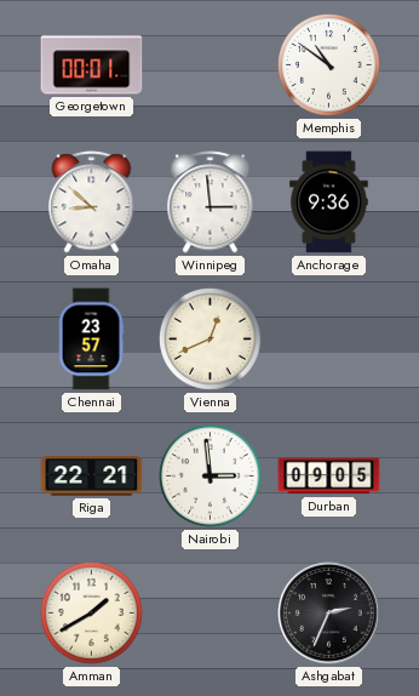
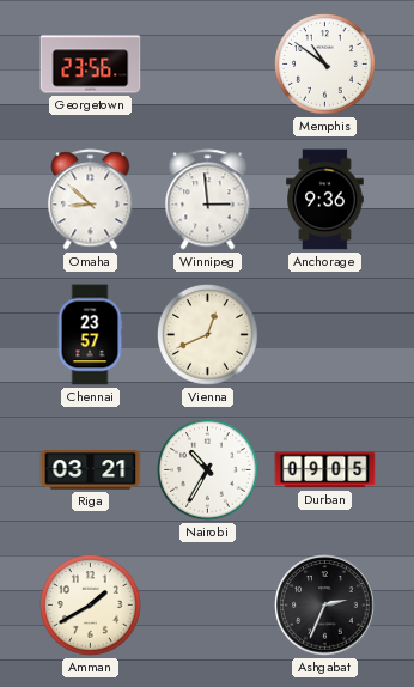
Georgetown: 00:01 -> 23:56
Riga: 22:21 -> 03:21
Nairobi: 2:59 -> 10:35
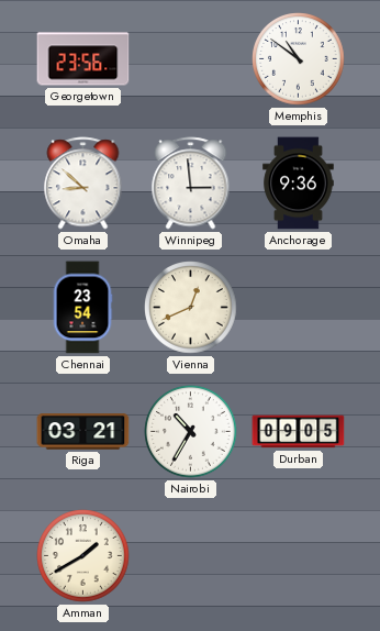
Chennai: 23:57 -> 23:54
Ashgabat: 2:34 -> none
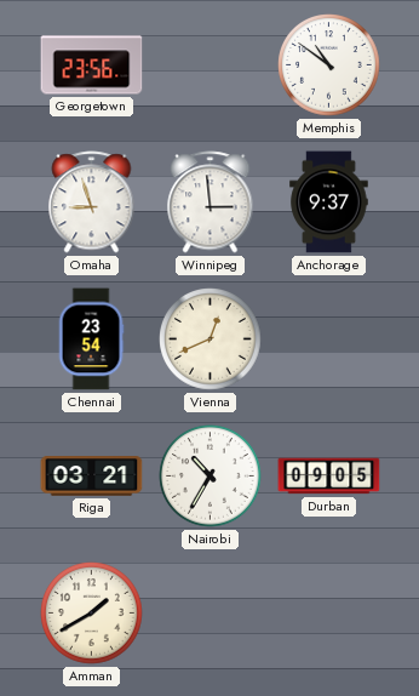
Omaha: 8:52 -> 8:57
Anchorage: 9:36 -> 9:37
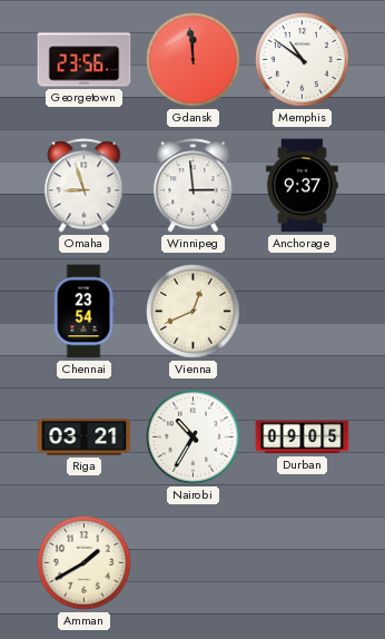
Gdansk: none -> 11:59
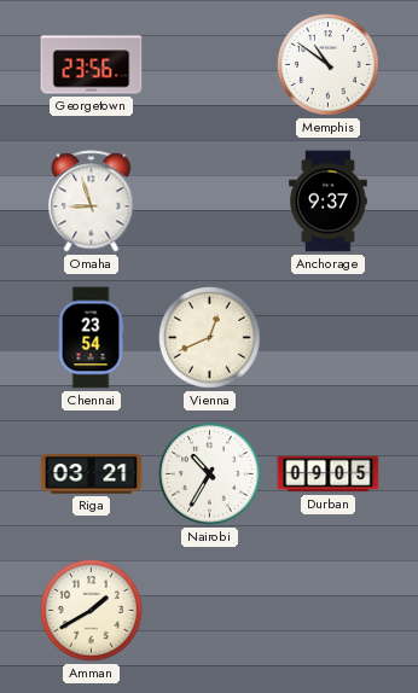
Gdansk: 11:59 -> none
Winnipeg: 2:59 -> none
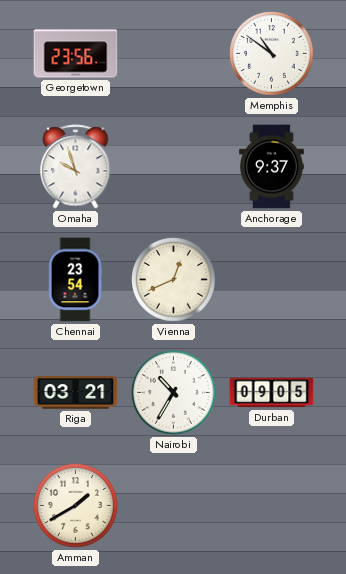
Omaha: 8:57 -> 9:57
